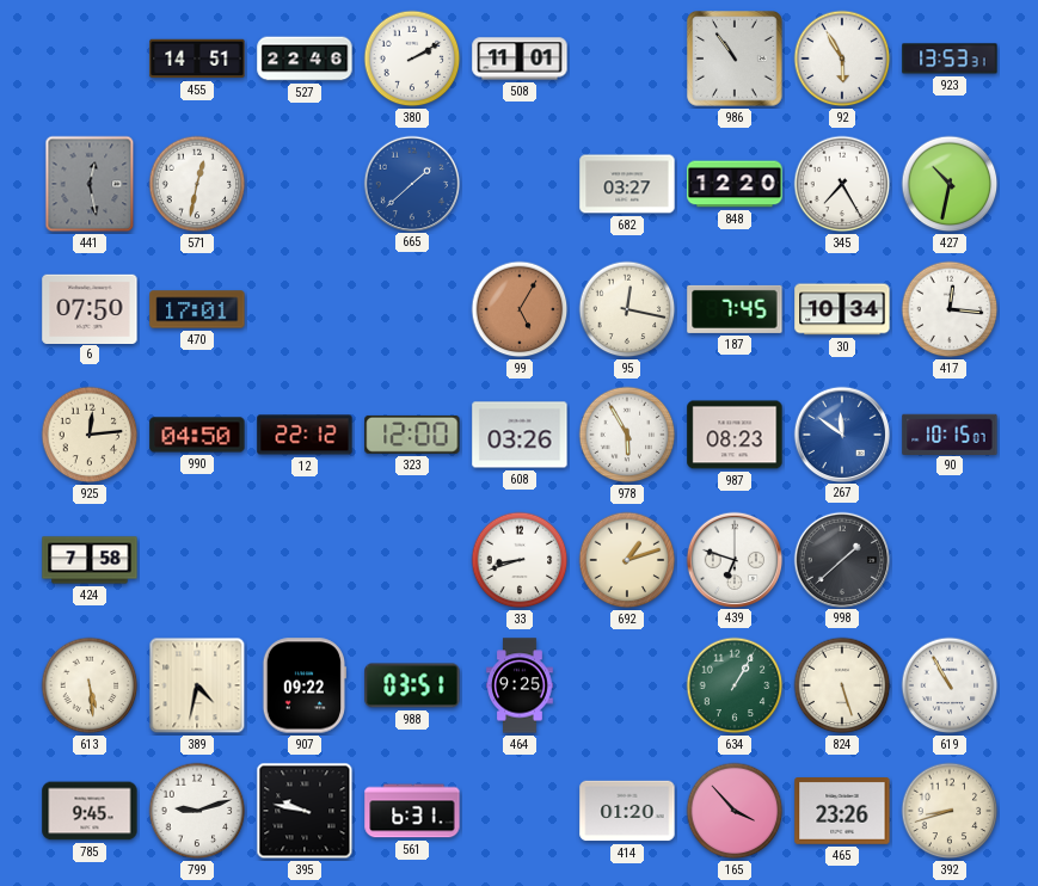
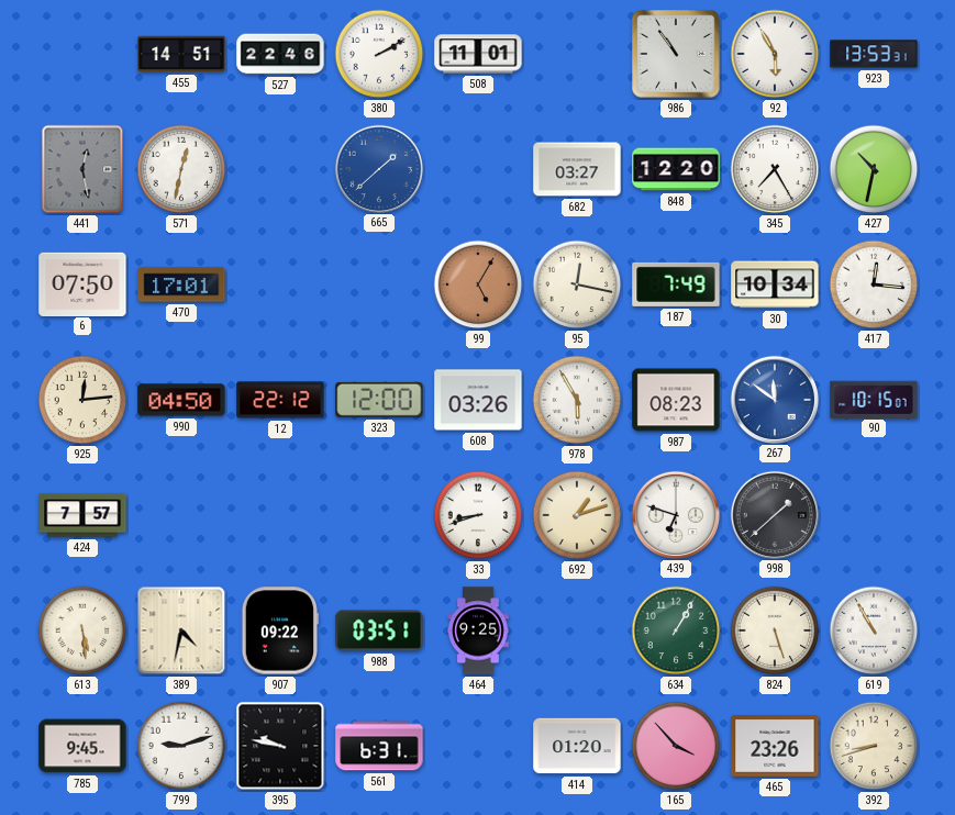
187: 7:45 -> 7:49
424: 7:58 -> 7:57
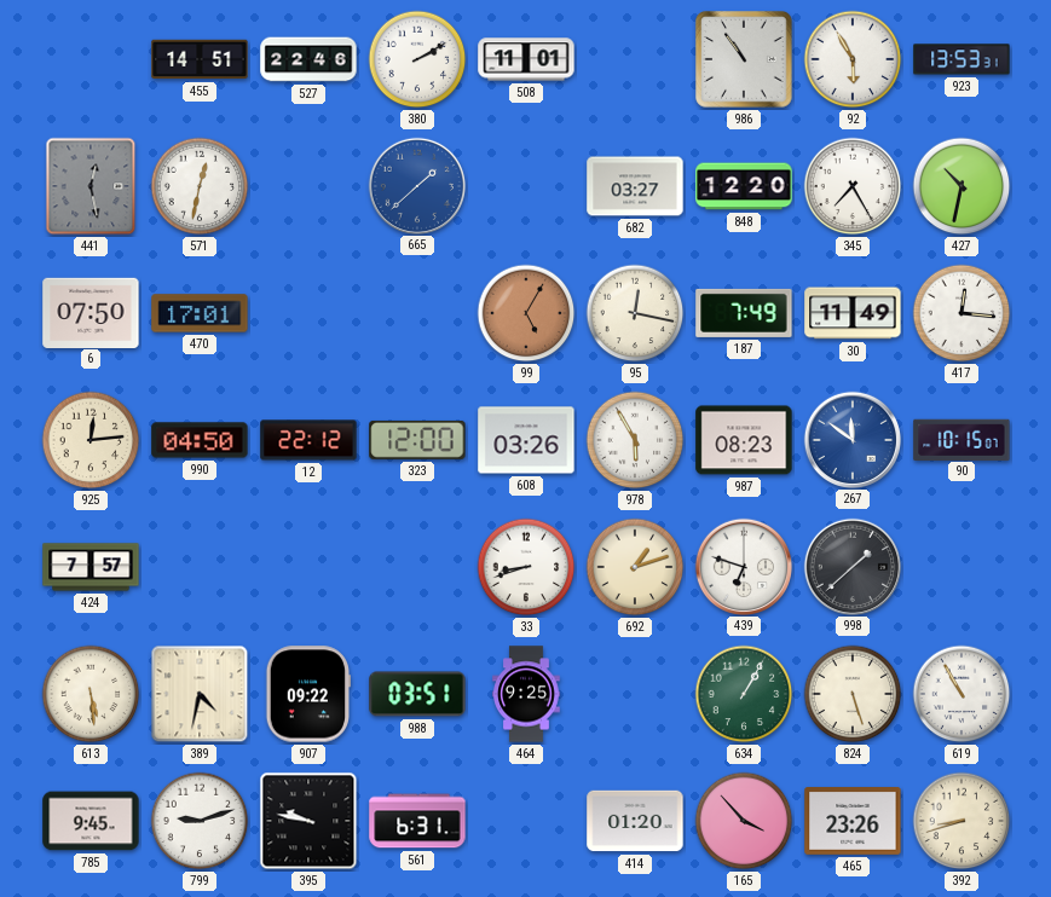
30: 10:34 -> 11:49
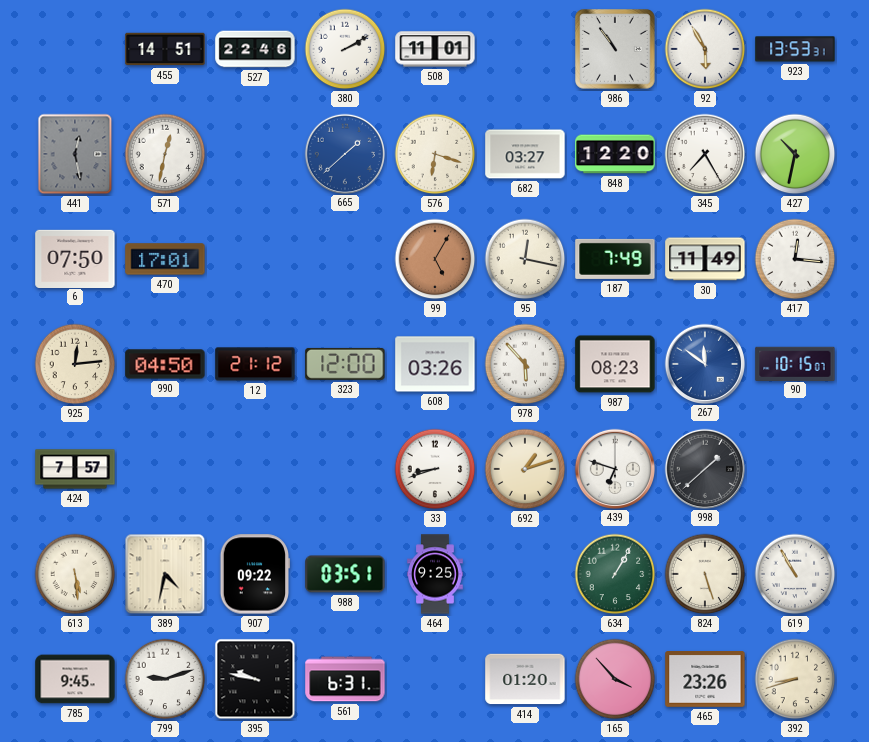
576: none -> 6:18
12: 22:12 -> 21:12
978: 5:55 -> 5:53
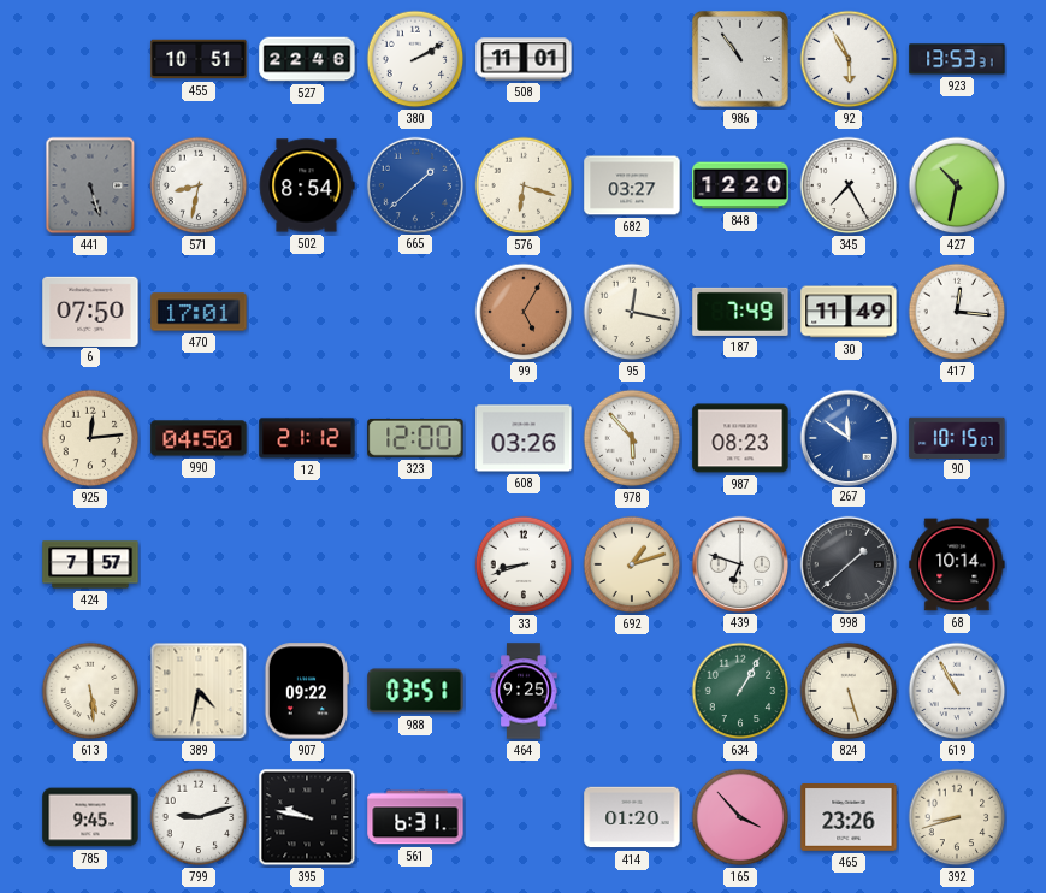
455: 14:51 -> 10:51
441: 12:28 -> 5:27
571: 12:32 -> 8:32
502: none -> 8:54
68: none -> 10:14
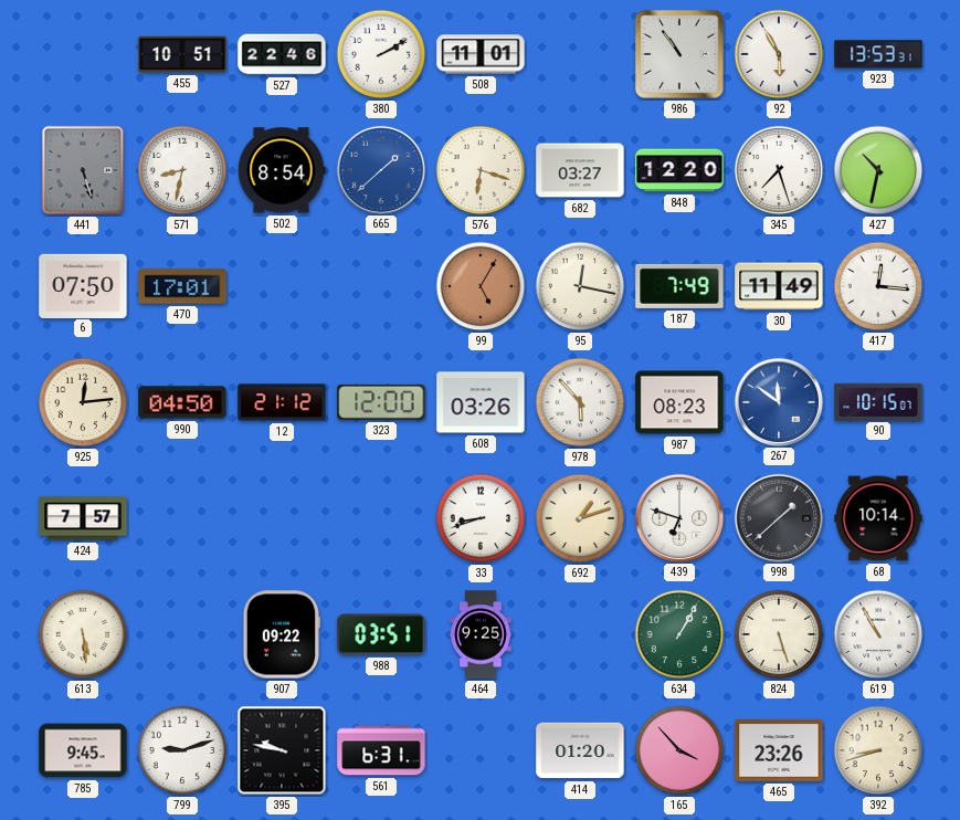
345: 7:25 -> 7:27
389: 4:32 -> none
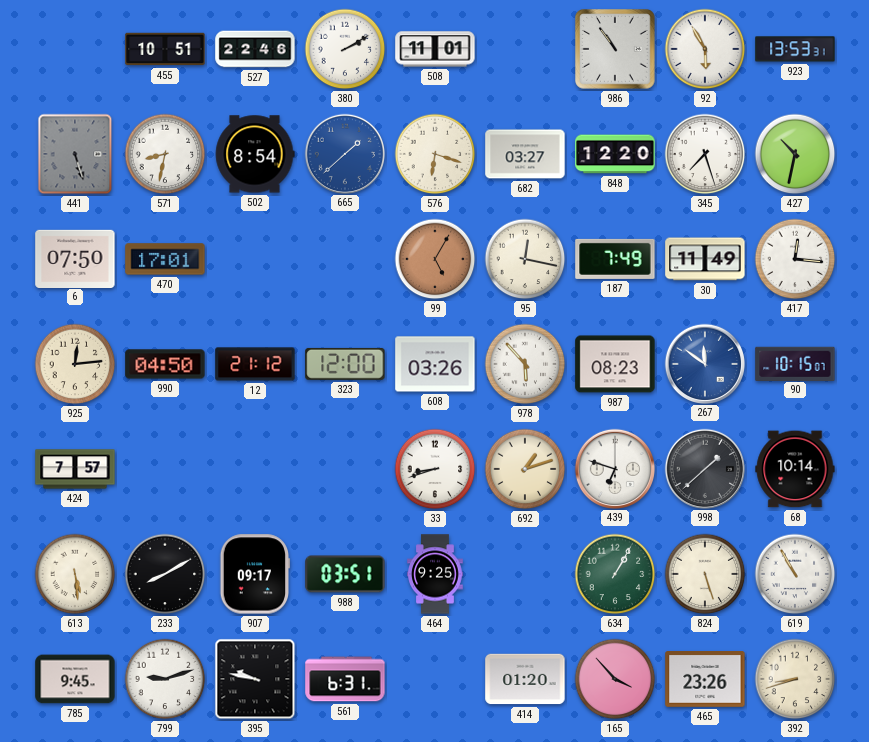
233: none -> 8:10
907: 09:22 -> 09:17
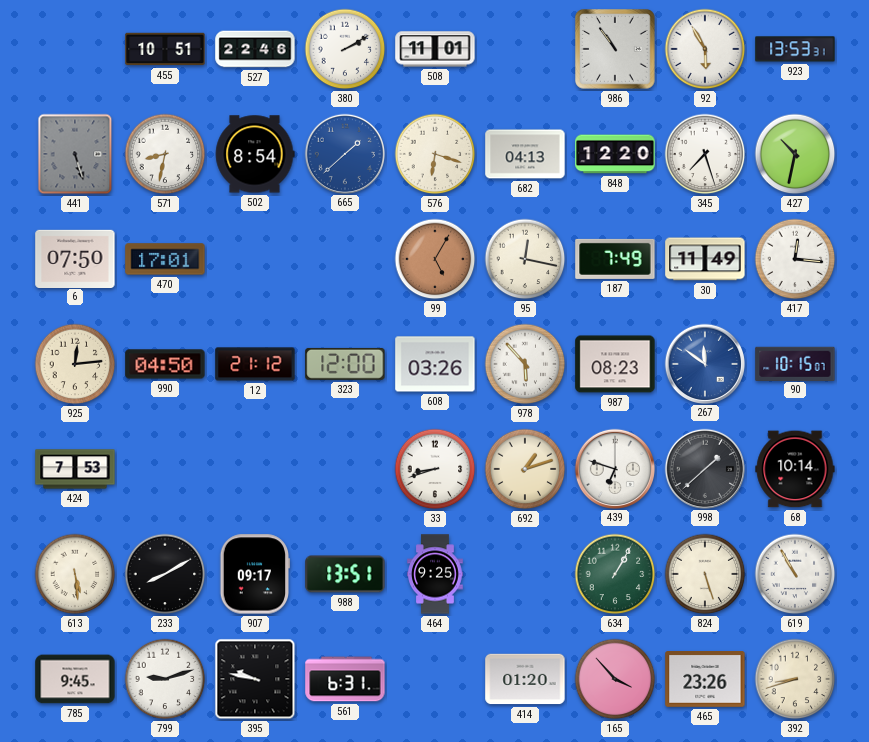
682: 03:27 -> 04:13
424: 7:57 -> 7:53
988: 03:51 -> 13:51
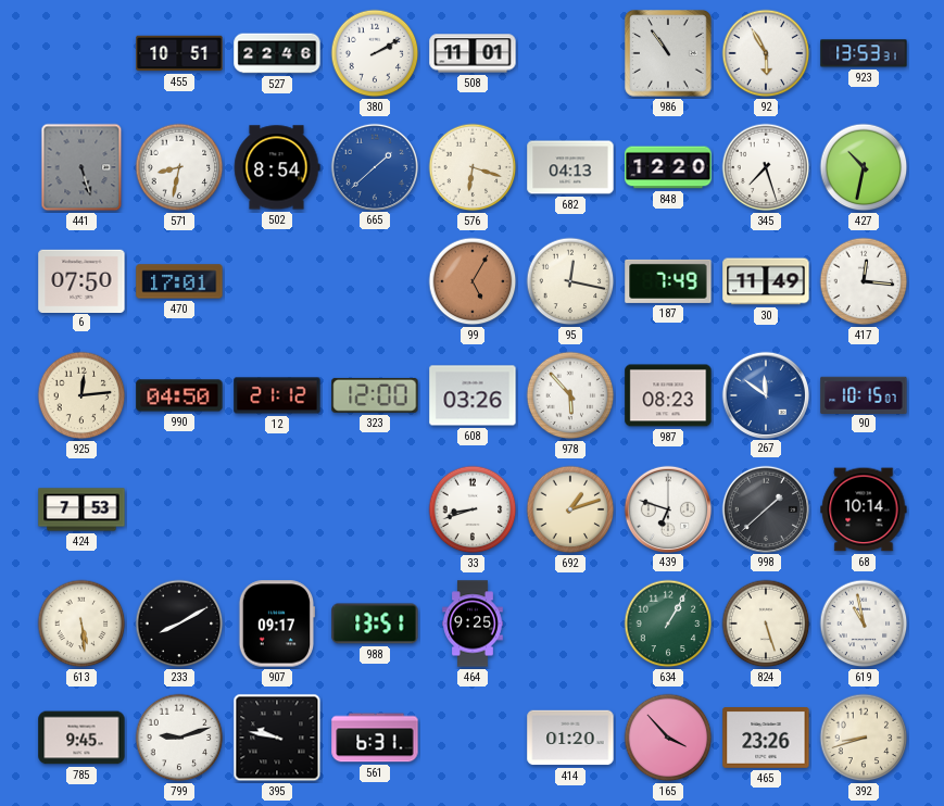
619: 10:55 -> 10:58
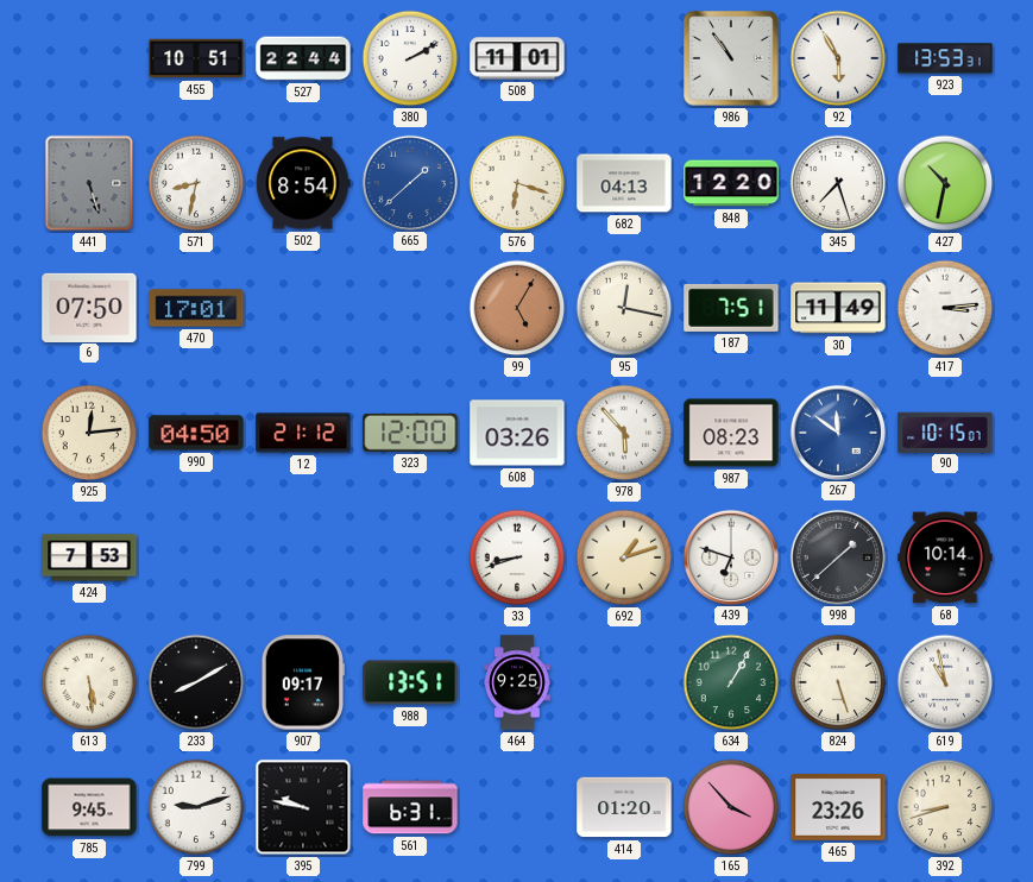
527: 22:46 -> 22:44
187: 7:49 -> 7:51
417: 12:16 -> 3:14
